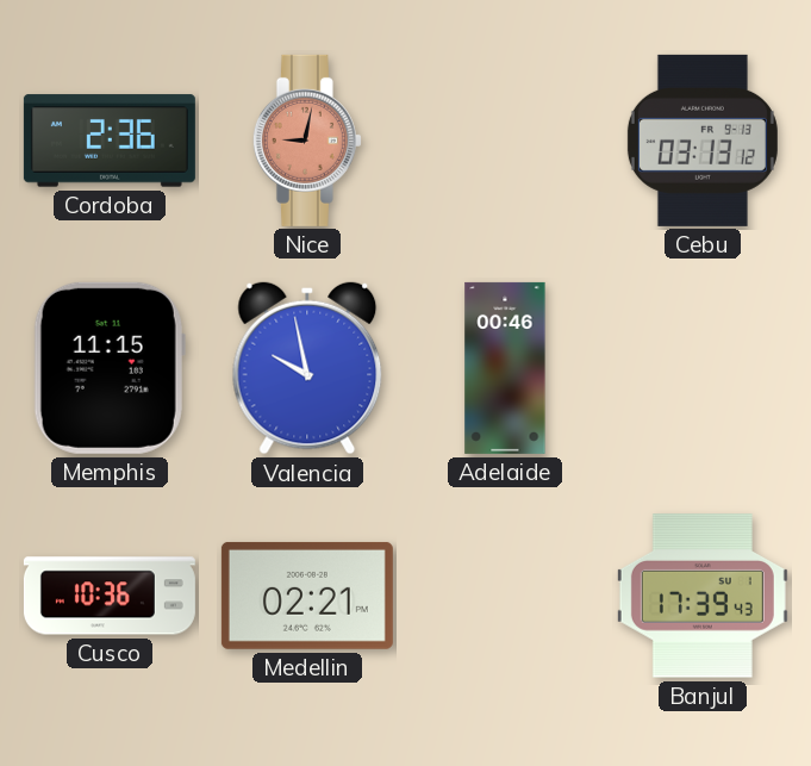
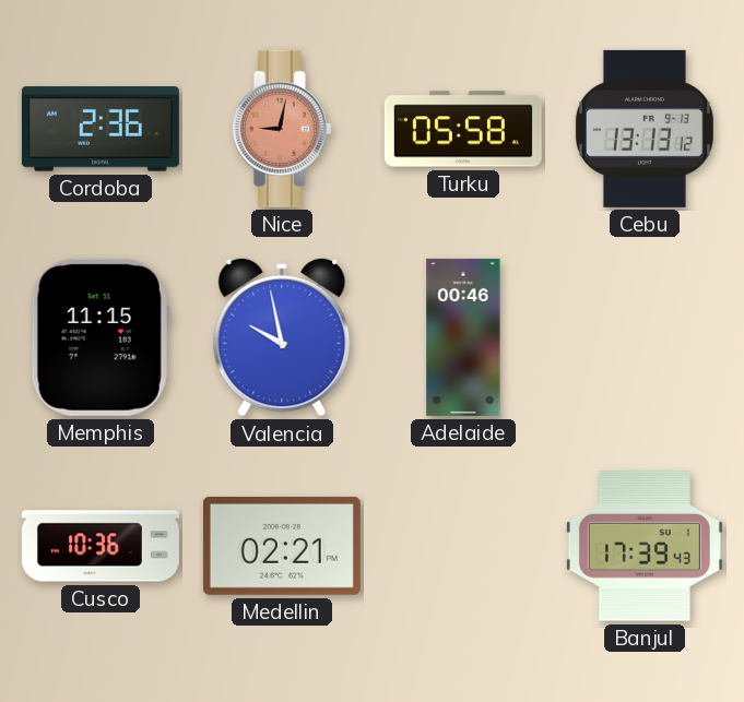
Turku: none -> 05:58
Cebu: 03:13 -> 13:13
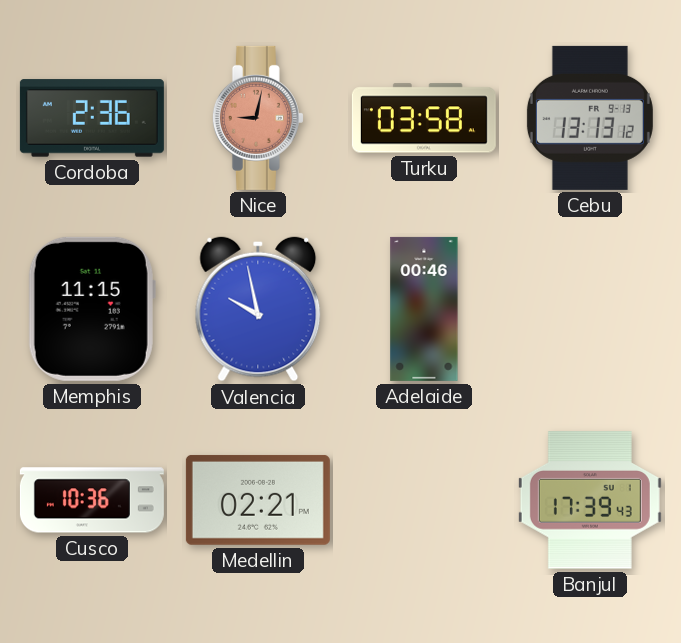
Turku: 05:58 -> 03:58
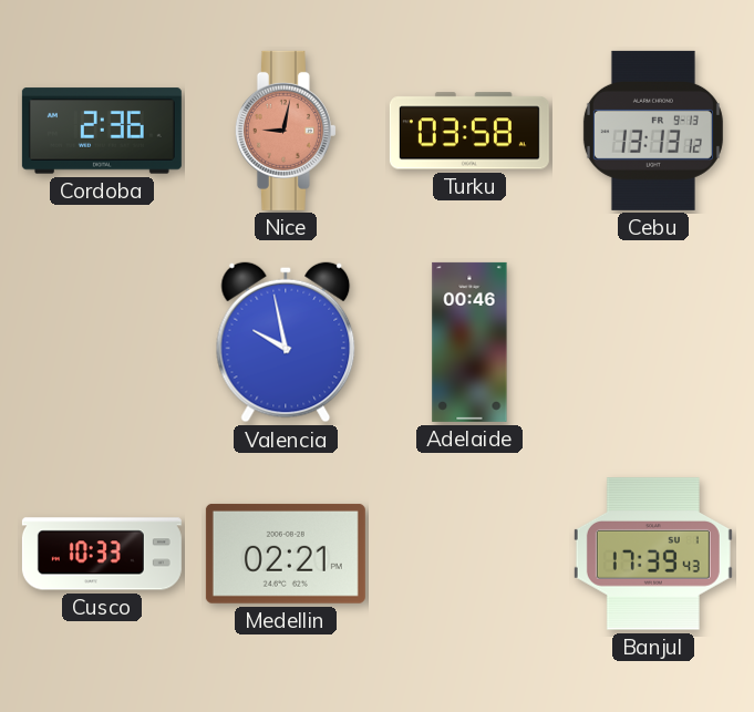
Memphis: 11:15 -> none
Cusco: 10:36 -> 10:33
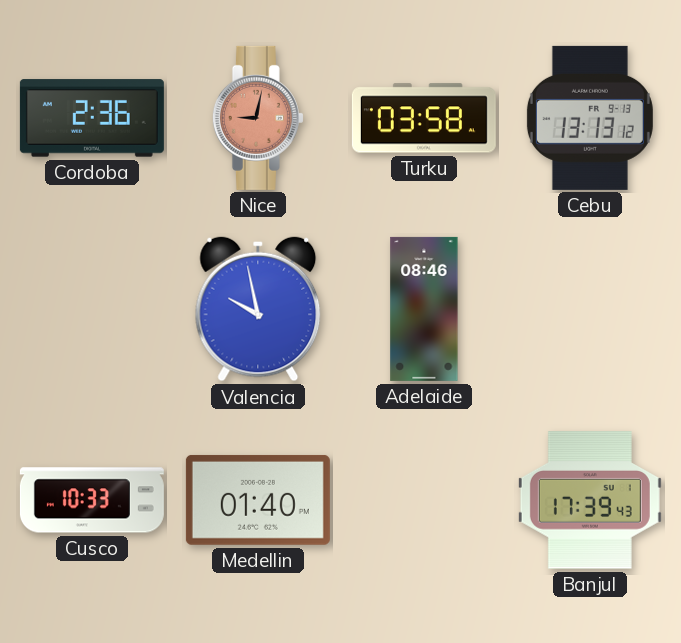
Adelaide: 00:46 -> 08:46
Medellin: 02:21 -> 01:40
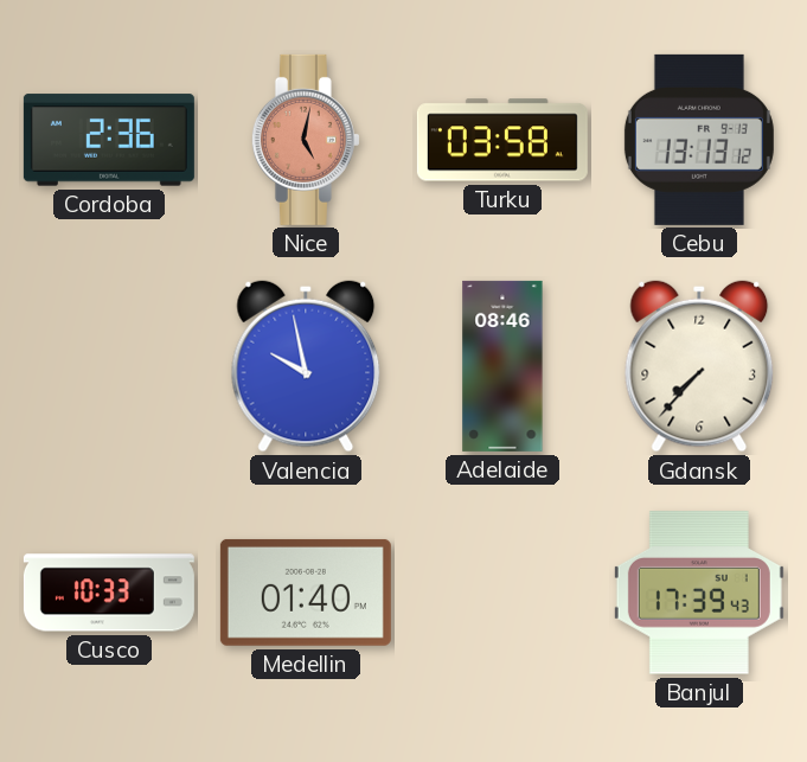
Nice: 9:02 -> 5:02
Gdansk: none -> 7:37
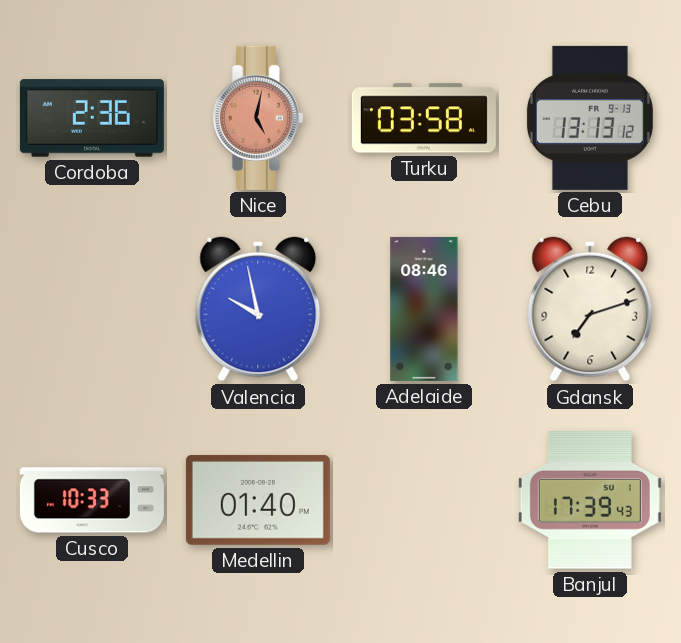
Gdansk: 7:37 -> 7:12
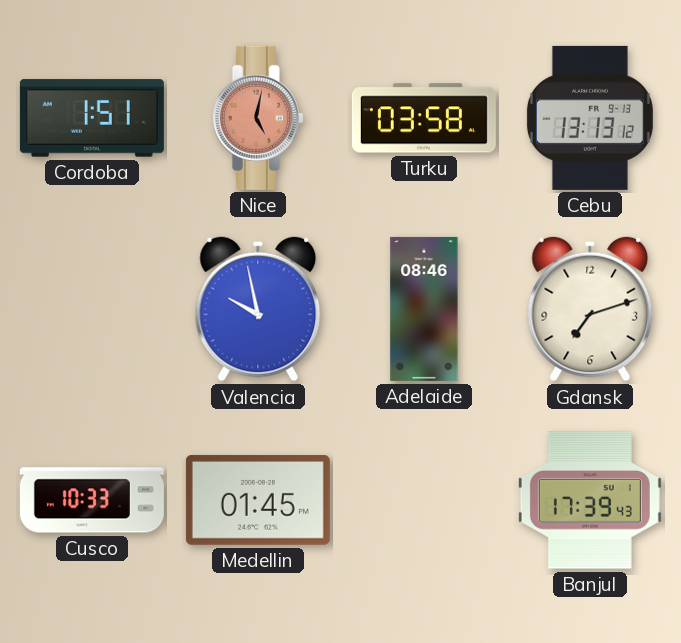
Cordoba: 2:36 -> 1:51
Medellin: 01:40 -> 01:45
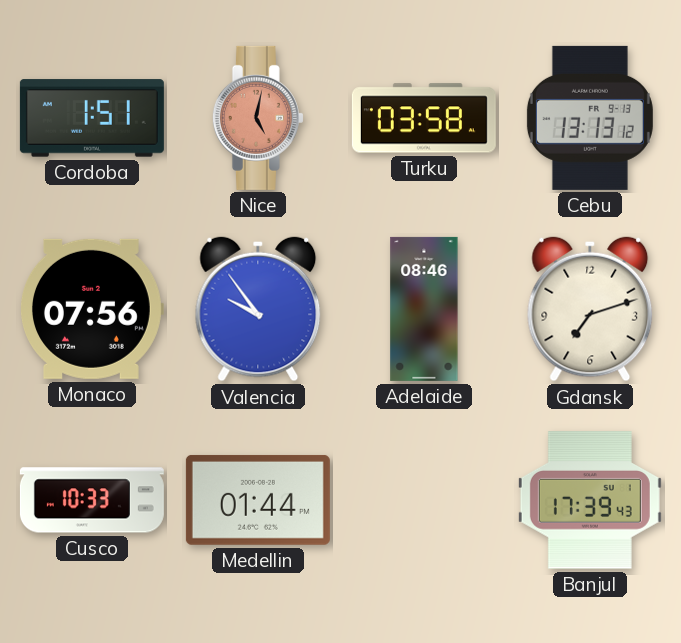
Monaco: none -> 07:56
Valencia: 9:58 -> 9:54
Medellin: 01:45 -> 01:44
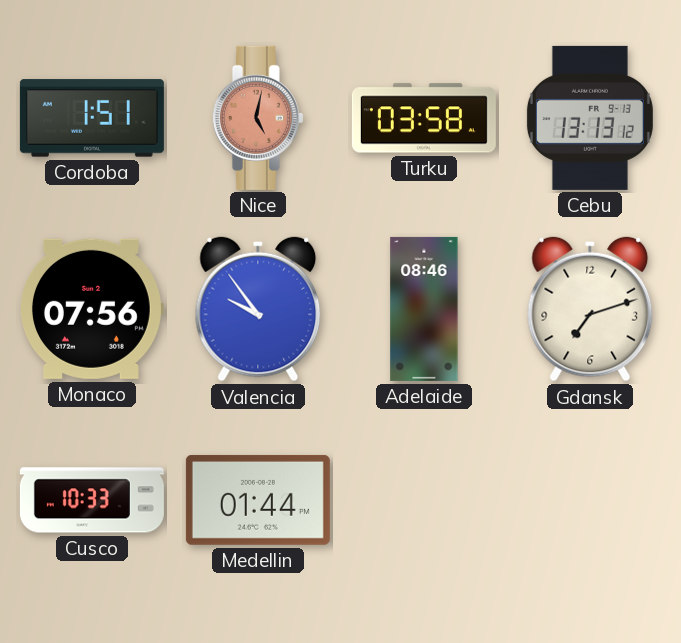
Banjul: 17:39 -> none
